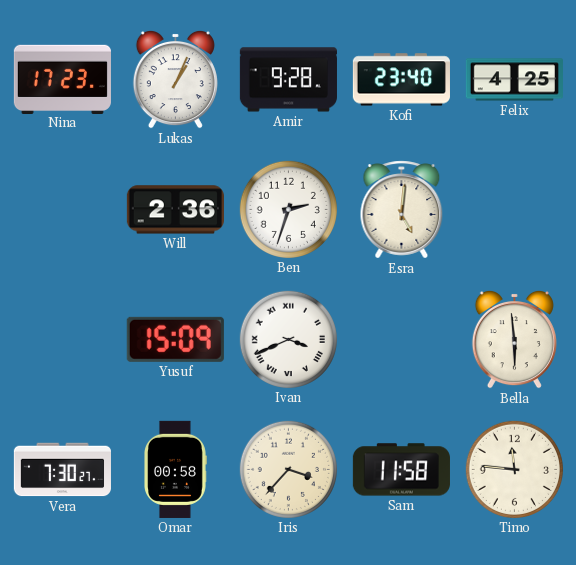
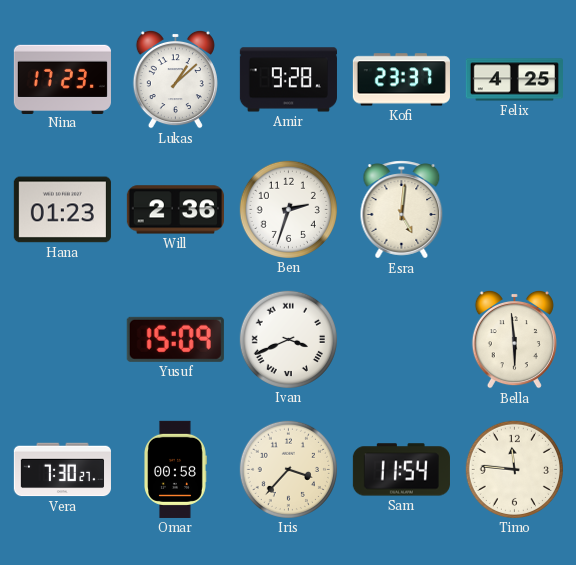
Lukas: 1:04 -> 1:08
Kofi: 23:40 -> 23:37
Hana: none -> 01:23
Sam: 11:58 -> 11:54
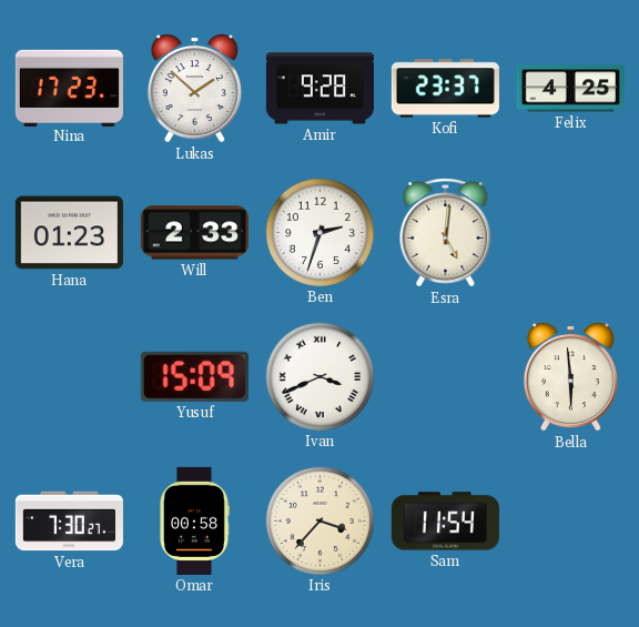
Lukas: 1:08 -> 1:52
Will: 2:36 -> 2:33
Timo: 11:46 -> none
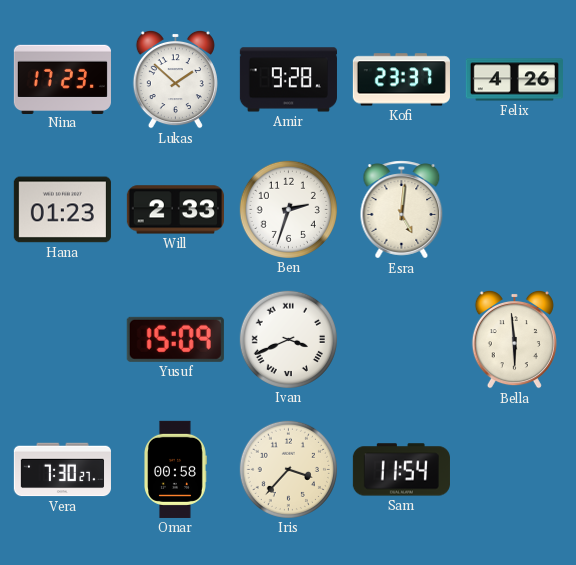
Felix: 4:25 -> 4:26
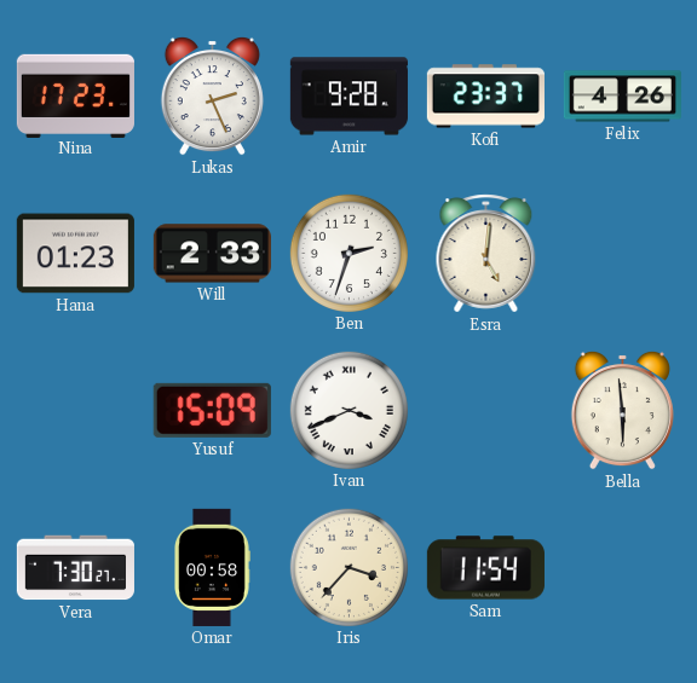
Lukas: 1:52 -> 2:26
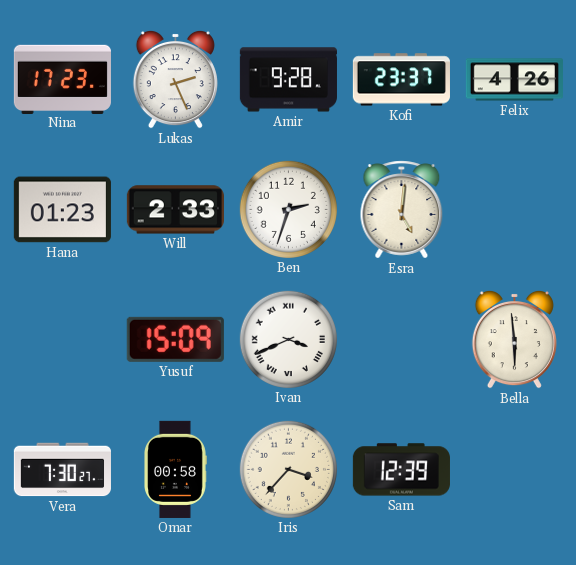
Sam: 11:54 -> 12:39
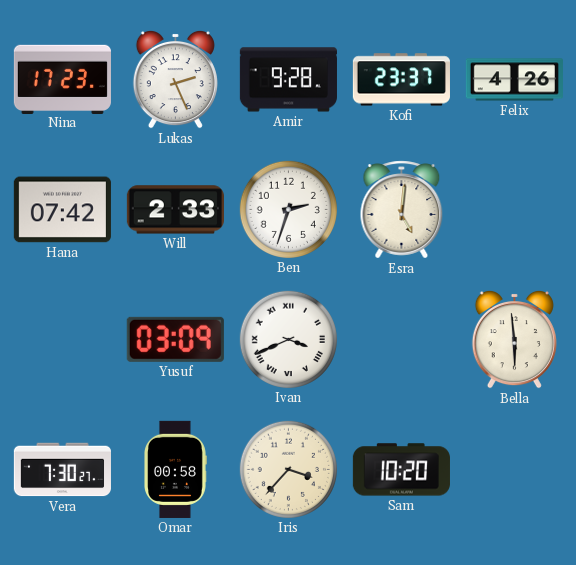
Hana: 01:23 -> 07:42
Yusuf: 15:09 -> 03:09
Sam: 12:39 -> 10:20
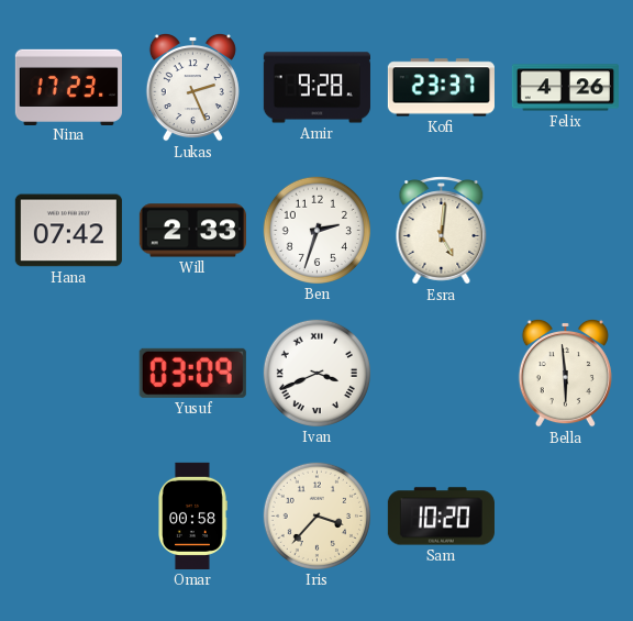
Vera: 7:30 -> none
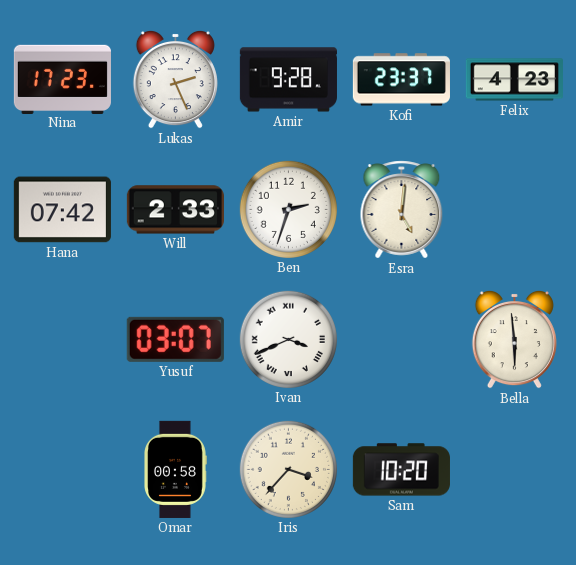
Felix: 4:26 -> 4:23
Yusuf: 03:09 -> 03:07
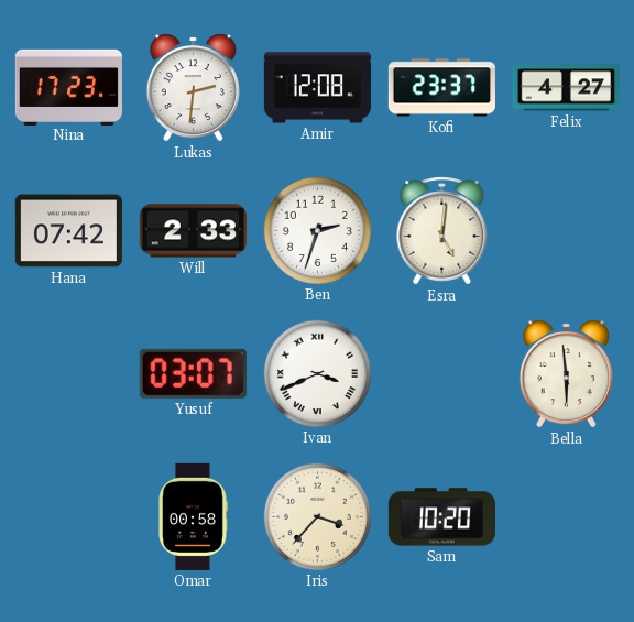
Lukas: 2:26 -> 2:31
Amir: 9:28 -> 12:08
Felix: 4:23 -> 4:27
